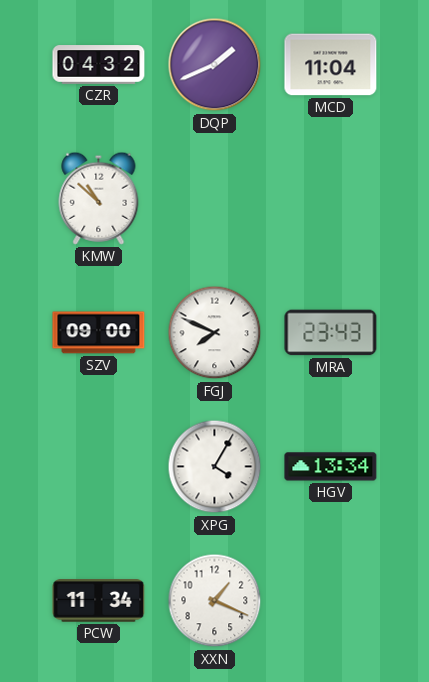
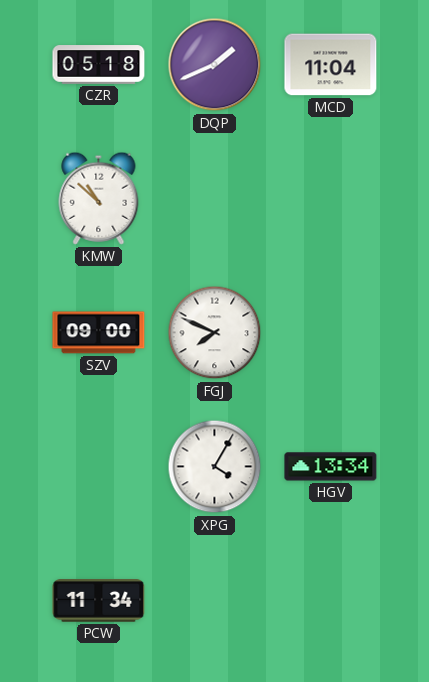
CZR: 04:32 -> 05:18
MRA: 23:43 -> none
XXN: 1:19 -> none
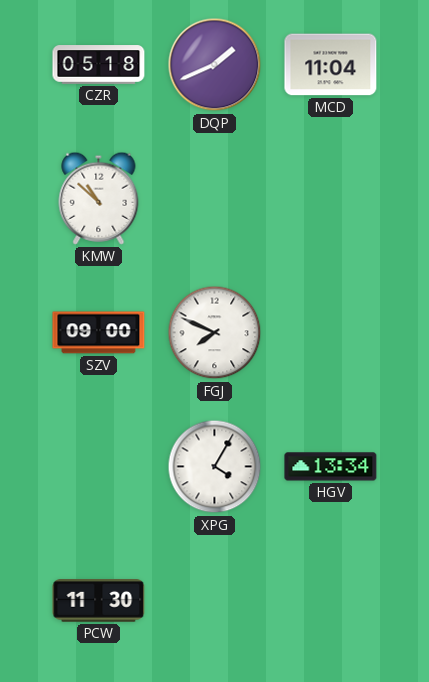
PCW: 11:34 -> 11:30
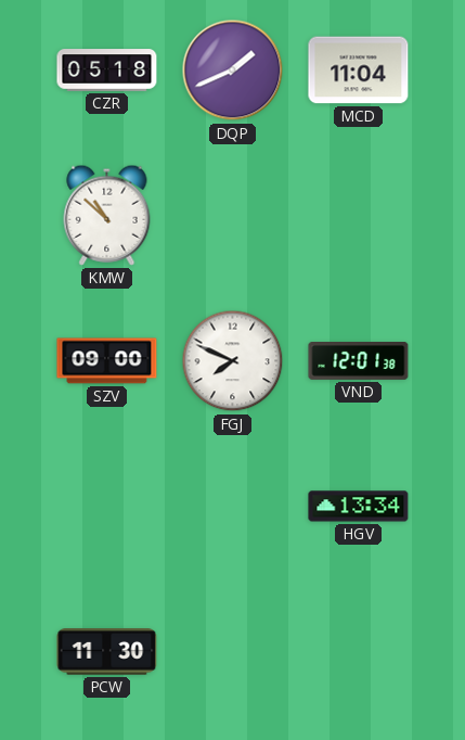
VND: none -> 12:01
XPG: 4:05 -> none
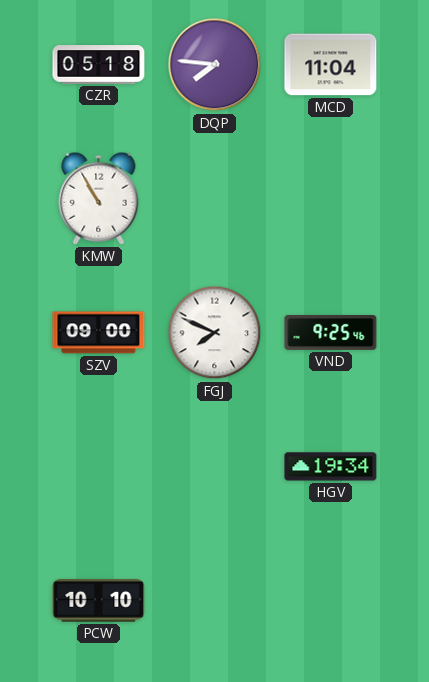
DQP: 1:41 -> 7:46
KMW: 10:52 -> 10:55
VND: 12:01 -> 9:25
HGV: 13:34 -> 19:34
PCW: 11:30 -> 10:10
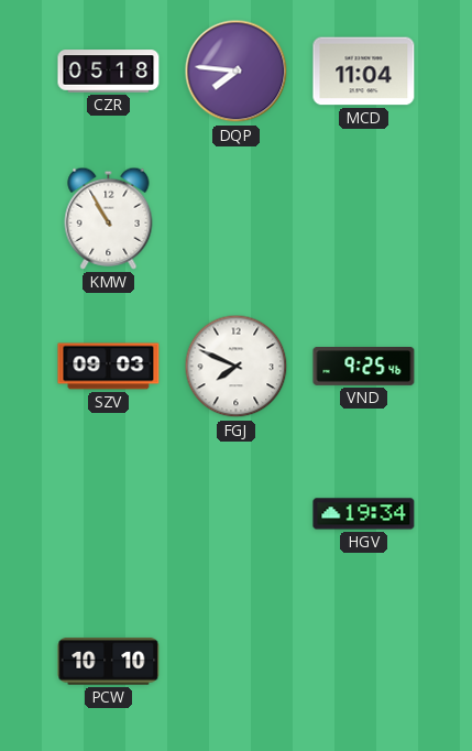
SZV: 09:00 -> 09:03
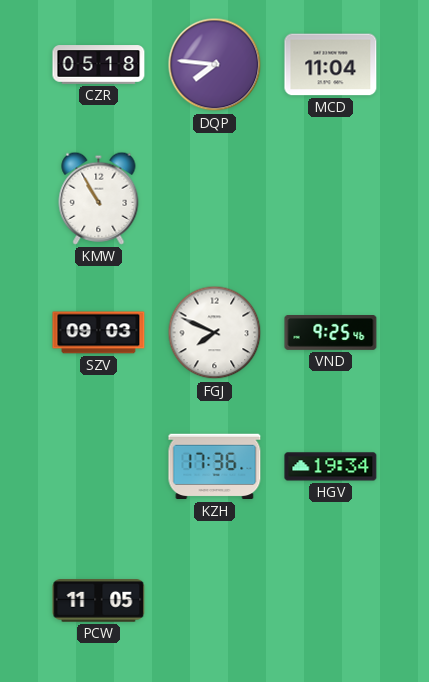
KZH: none -> 17:36
PCW: 10:10 -> 11:05
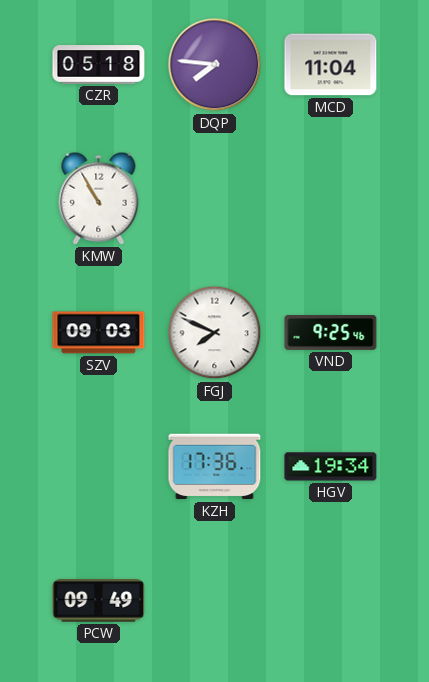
PCW: 11:05 -> 09:49
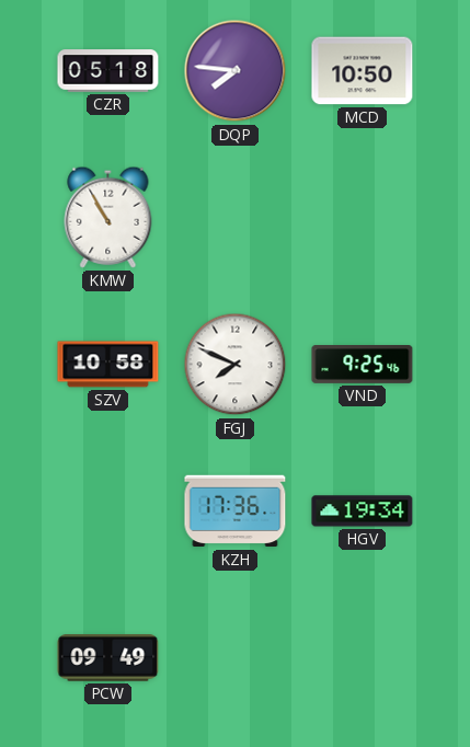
MCD: 11:04 -> 10:50
SZV: 09:03 -> 10:58
